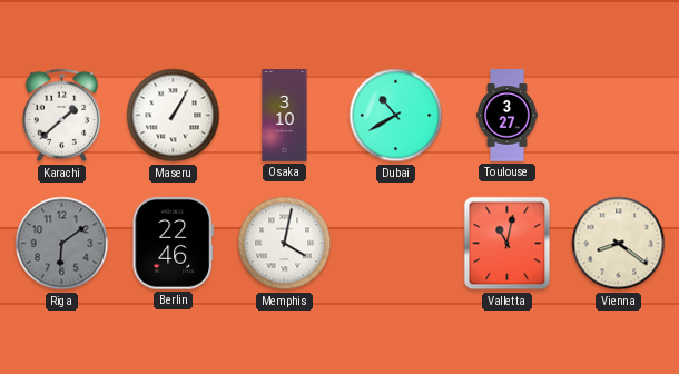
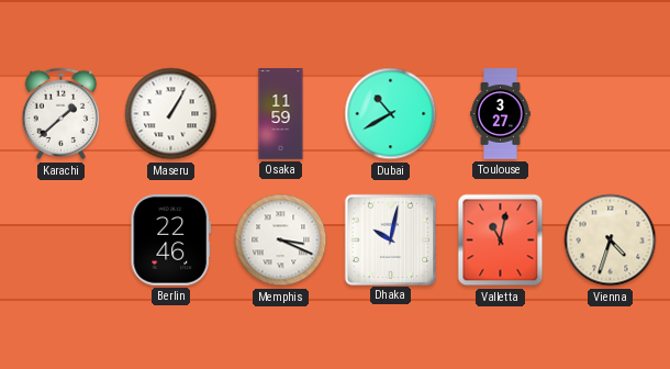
Osaka: 3:10 -> 11:59
Riga: 6:09 -> none
Memphis: 4:02 -> 3:19
Dhaka: none -> 10:02
Vienna: 8:21 -> 4:33
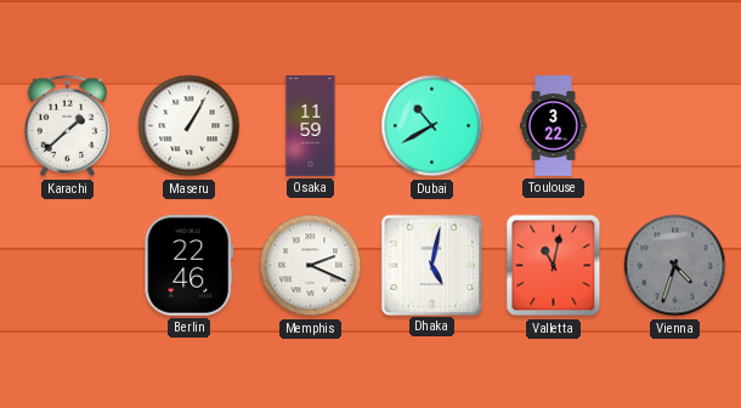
Toulouse: 3:27 -> 3:22
Memphis: 3:19 -> 2:19
Dhaka: 10:02 -> 5:02
Vienna dial: cream -> grey
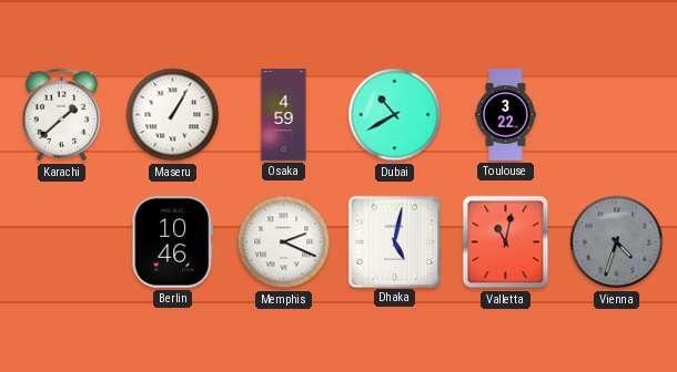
Osaka: 11:59 -> 4:59
Berlin: 22:46 -> 10:46
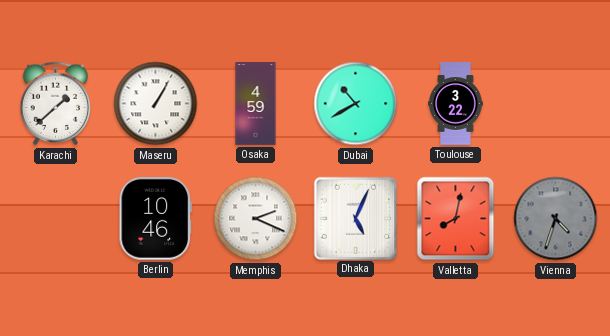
Dhaka: 5:02 -> 5:04
Valletta: 11:02 -> 8:02
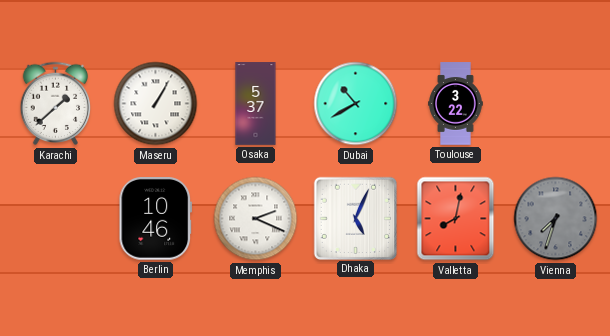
Osaka: 4:59 -> 5:37
Vienna: 4:33 -> 7:33
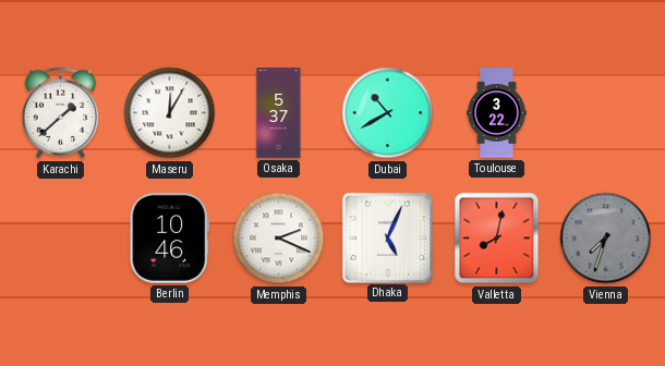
Maseru: 1:05 -> 12:05
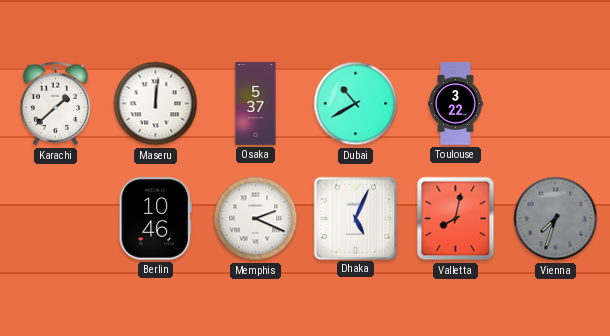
Maseru: 12:05 -> 12:01
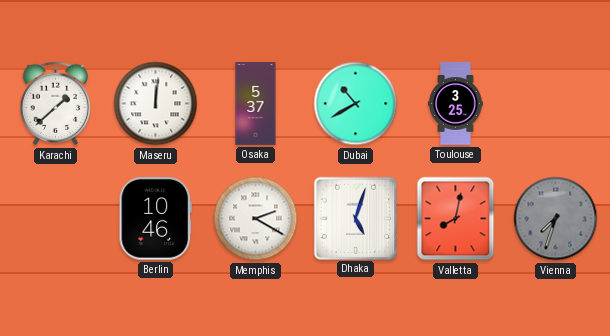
Toulouse: 3:22 -> 3:25
Memphis: 2:19 -> 2:20
Dhaka: 5:04 -> 5:03
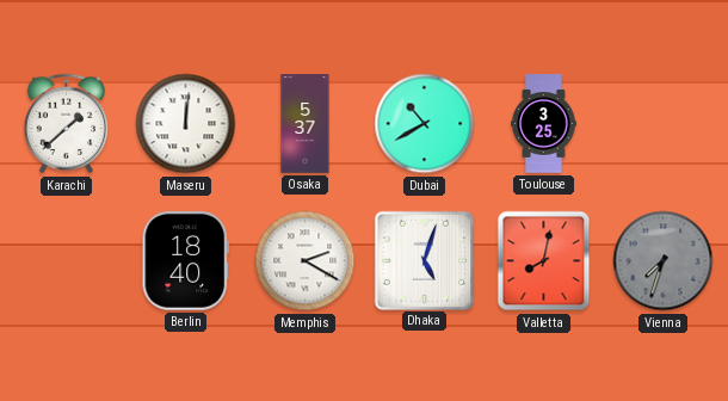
Berlin: 10:46 -> 18:40
